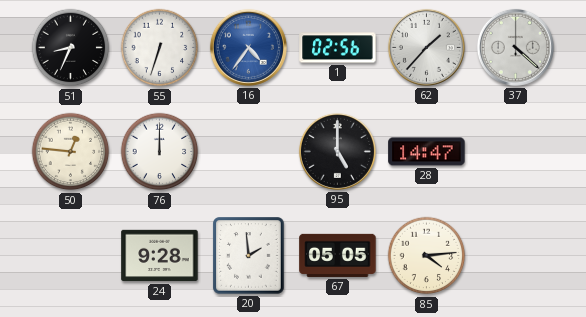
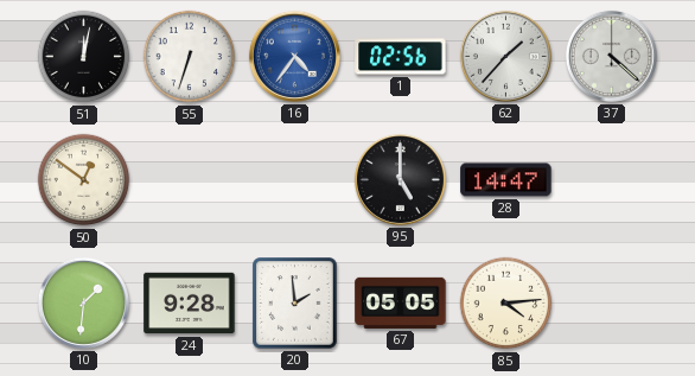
51: 8:34 -> 12:02
50: 12:46 -> 12:51
76: 12:00 -> none
10: none -> 1:31
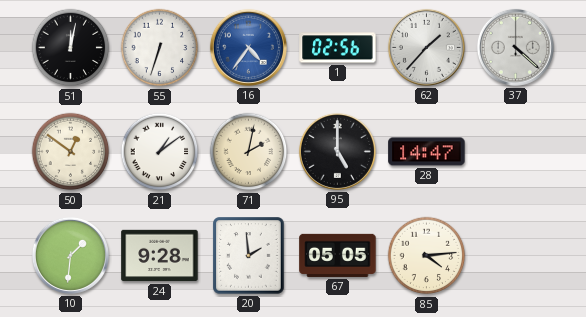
21: none -> 1:09
71: none -> 2:02
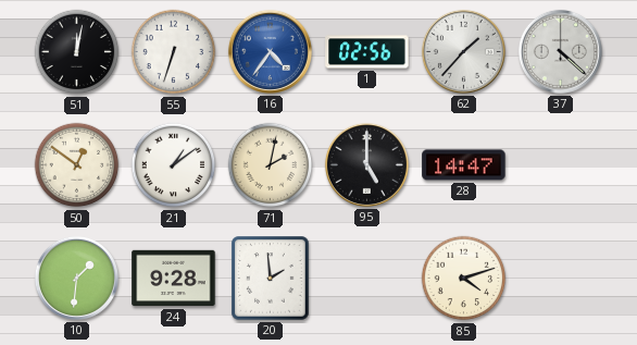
67: 05:05 -> none
85: 4:14 -> 4:12
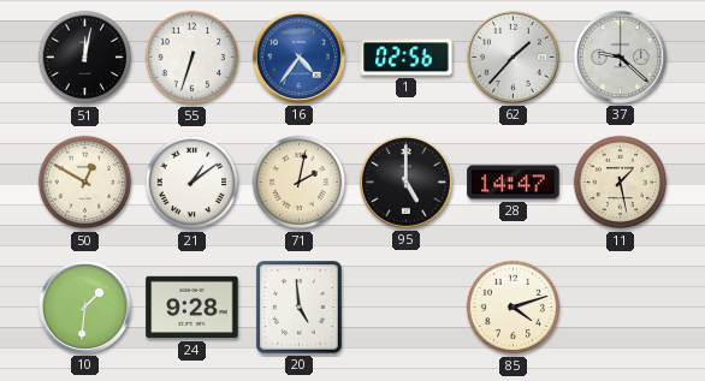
37: 4:22 -> 9:22
50: 12:51 -> 12:50
11: none -> 1:28
20: 1:59 -> 4:59
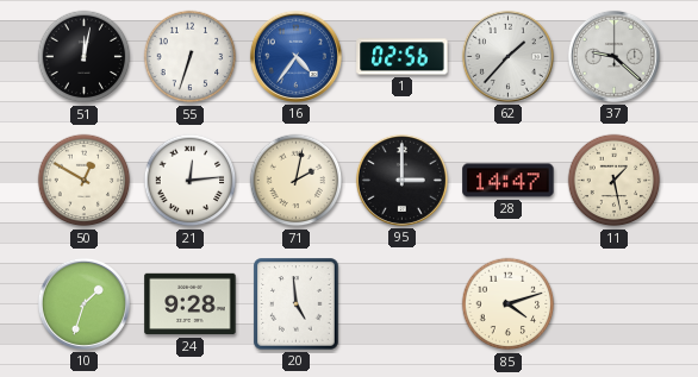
21: 1:09 -> 12:14
95: 5:00 -> 3:00
10: 1:31 -> 1:33
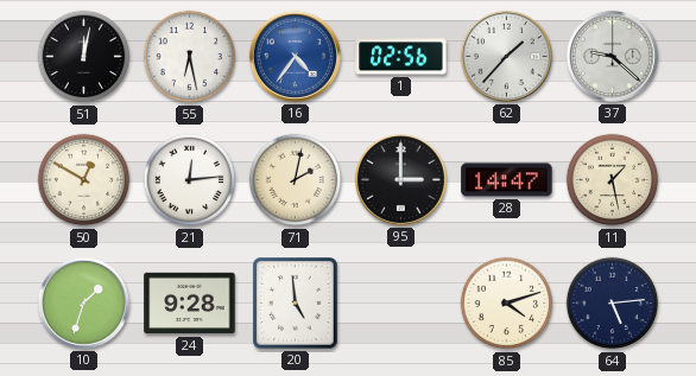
55: 6:33 -> 6:28
64: none -> 5:14
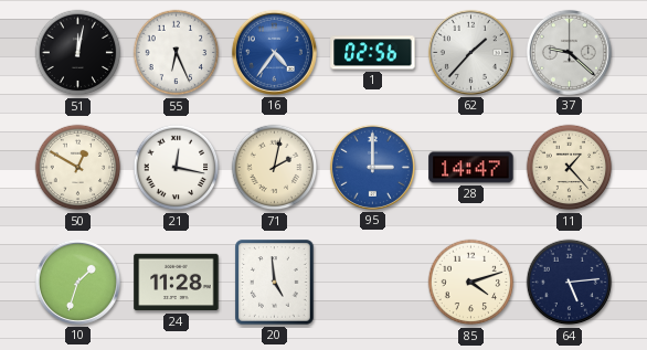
55: 6:28 -> 6:26
21: 12:14 -> 12:17
95 dial: black -> blue
11: 1:28 -> 1:23
24: 9:28 -> 11:28
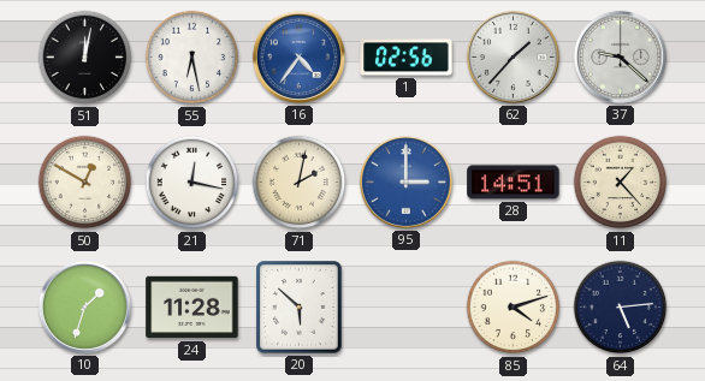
55: 6:26 -> 6:28
28: 14:47 -> 14:51
20: 4:59 -> 5:52
